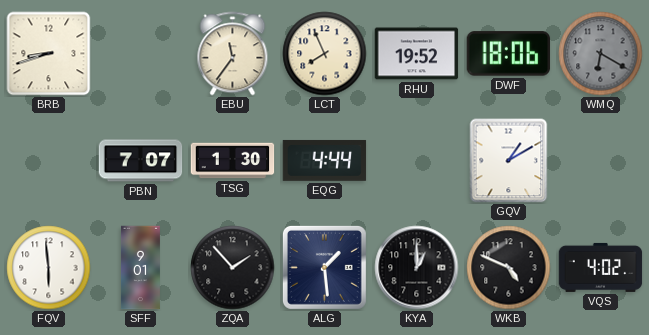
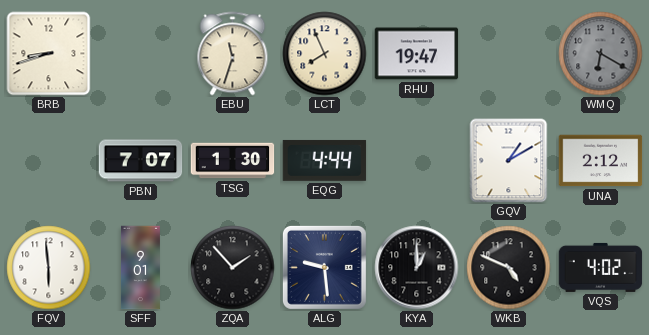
EBU: 11:36 -> 11:33
RHU: 19:52 -> 19:47
DWF: 18:06 -> none
UNA: none -> 2:12
ALG: 1:29 -> 9:29
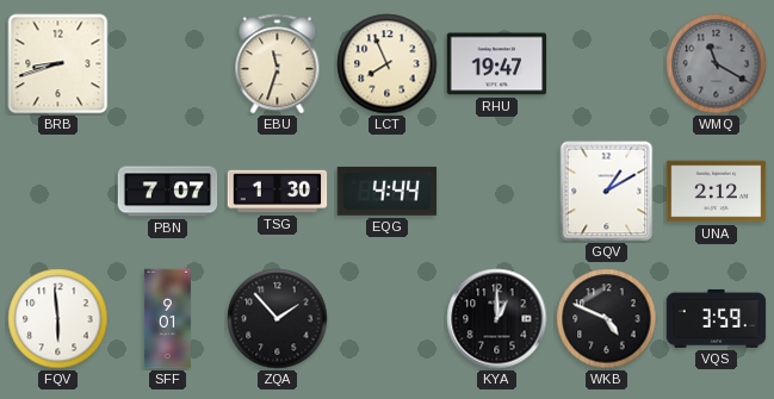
WMQ: 6:20 -> 11:20
ALG: 9:29 -> none
VQS: 4:02 -> 3:59
